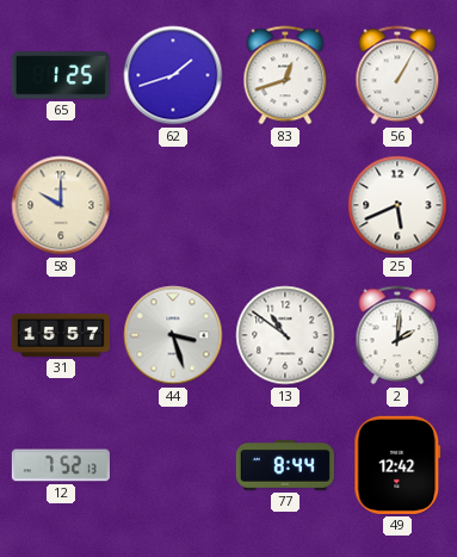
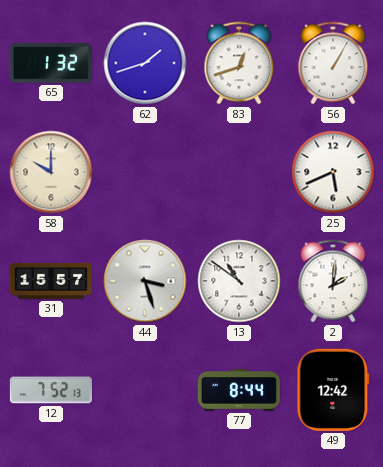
65: 1:25 -> 1:32
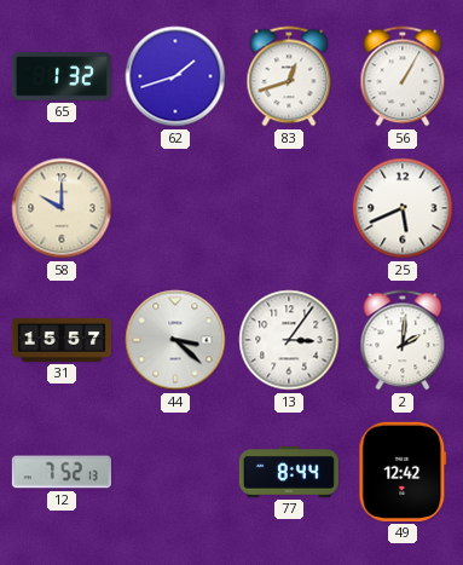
44: 3:27 -> 3:22
13: 10:51 -> 3:06
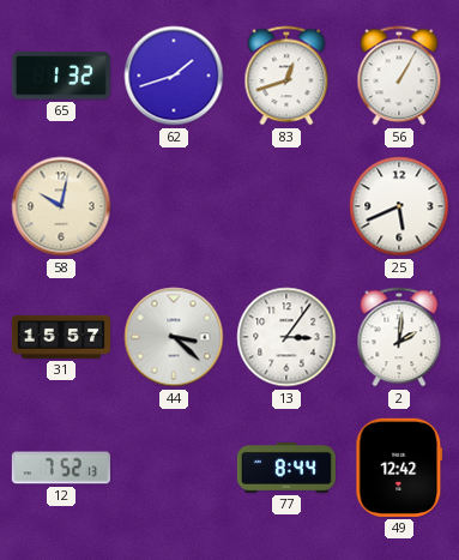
58: 10:00 -> 10:02
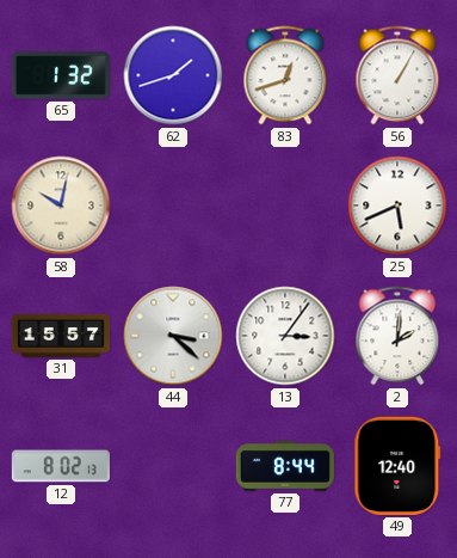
12: 7:52 -> 8:02
49: 12:42 -> 12:40
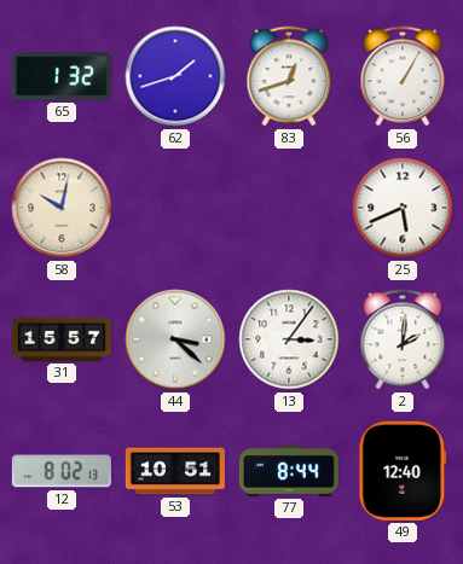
53: none -> 10:51
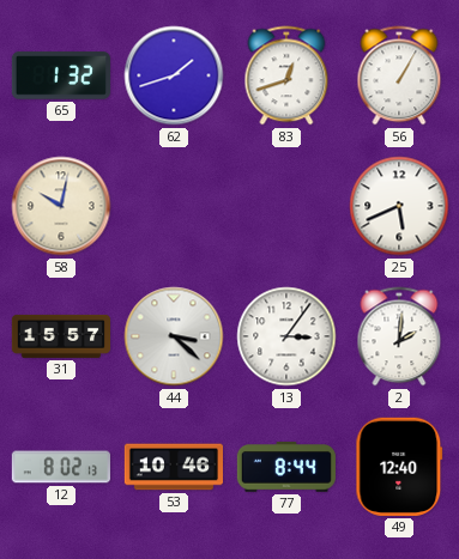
53: 10:51 -> 10:46
